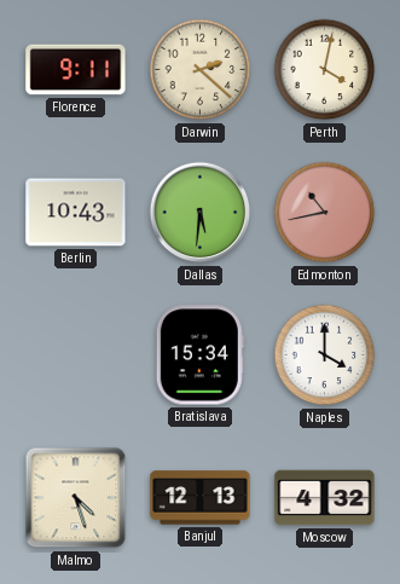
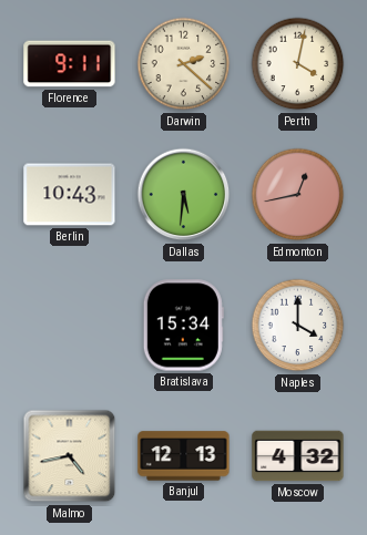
Edmonton: 10:43 -> 12:43
Malmo: 4:27 -> 4:43
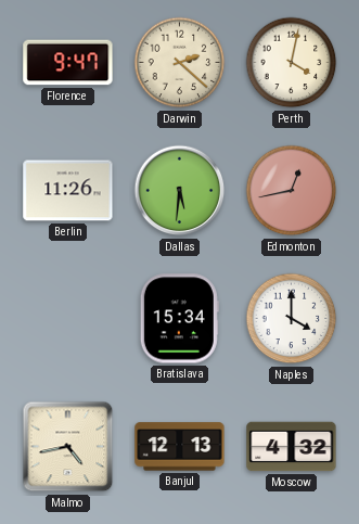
Florence: 9:11 -> 9:47
Berlin: 10:43 -> 11:26
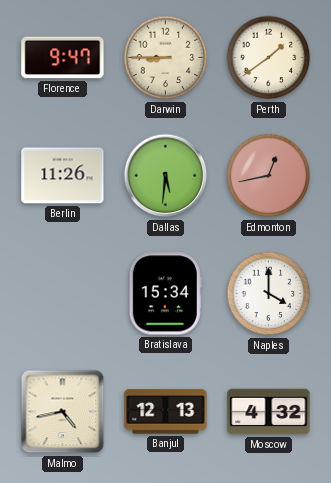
Darwin: 2:22 -> 8:45
Perth: 4:02 -> 1:39
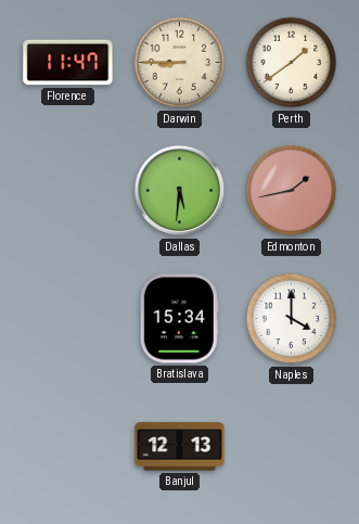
Florence: 9:47 -> 11:47
Berlin: 11:26 -> none
Edmonton: 12:43 -> 1:43
Malmo: 4:43 -> none
Moscow: 4:32 -> none
